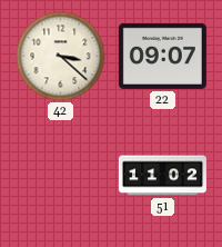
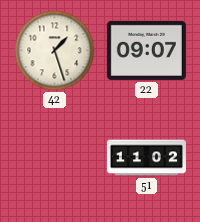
42: 3:22 -> 1:27
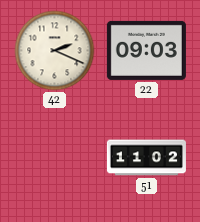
42: 1:27 -> 2:19
22: 09:07 -> 09:03
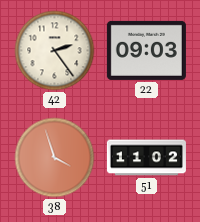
42: 2:19 -> 2:24
38: none -> 3:57
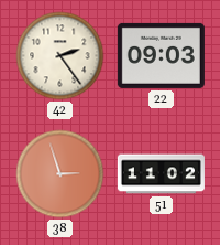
38: 3:57 -> 2:57
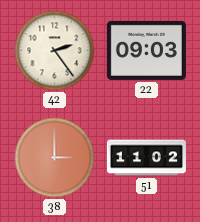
38: 2:57 -> 3:00
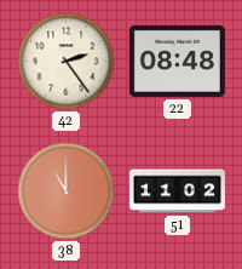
22: 09:03 -> 08:48
38: 3:00 -> 11:00
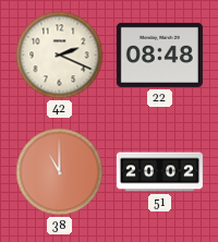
42: 2:24 -> 2:19
51: 11:02 -> 20:02
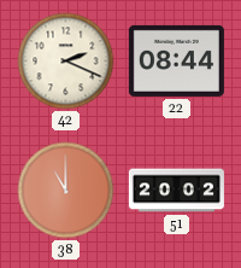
22: 08:48 -> 08:44
